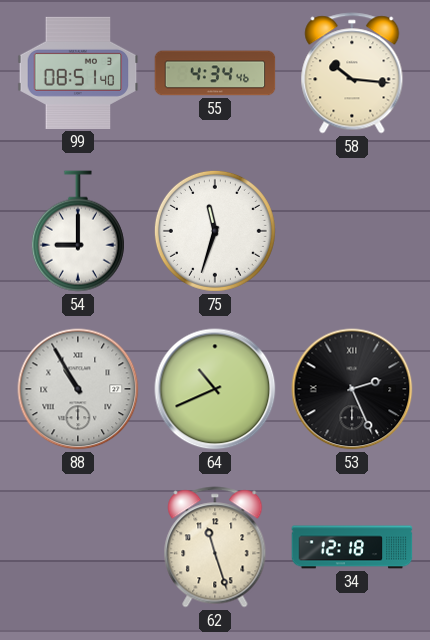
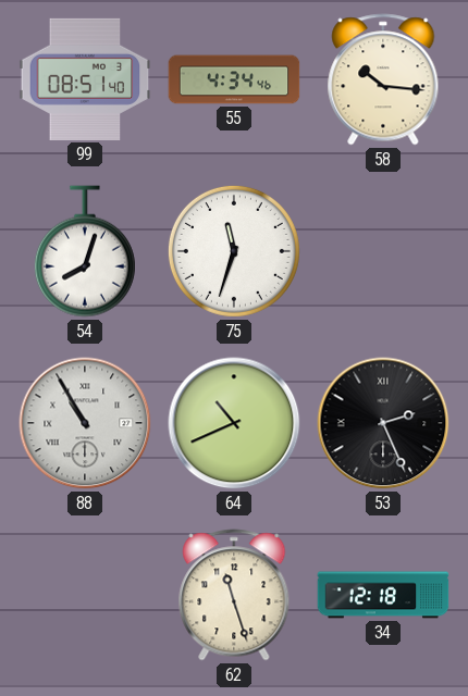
54: 9:00 -> 8:03
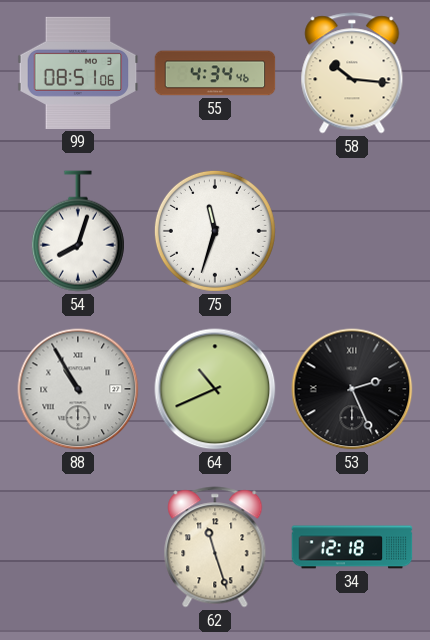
99: 08:51:40 -> 08:51:06
